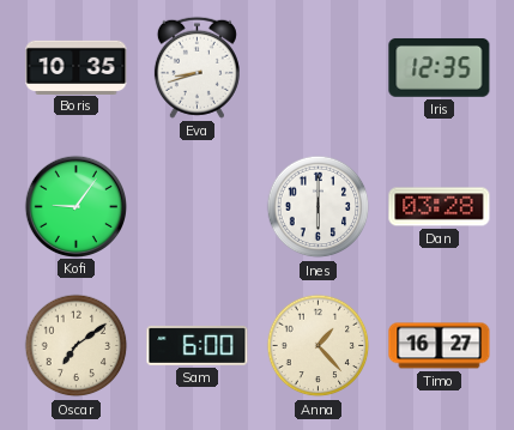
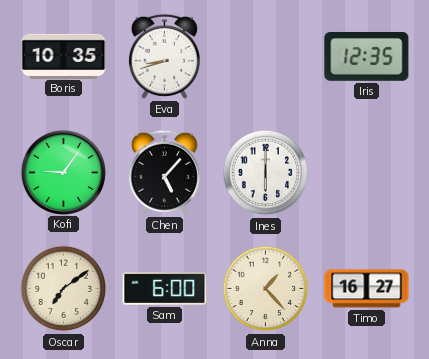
Chen: none -> 5:07
Dan: 03:28 -> none
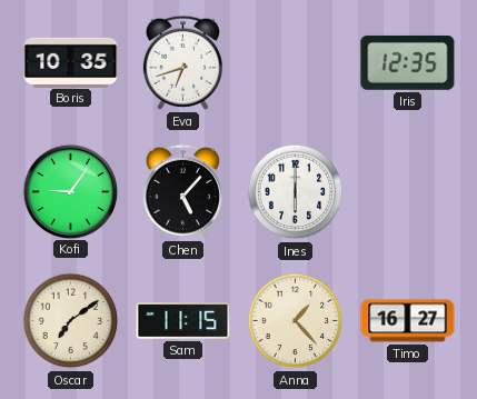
Eva: 8:42 -> 6:42
Sam: 6:00 -> 11:15
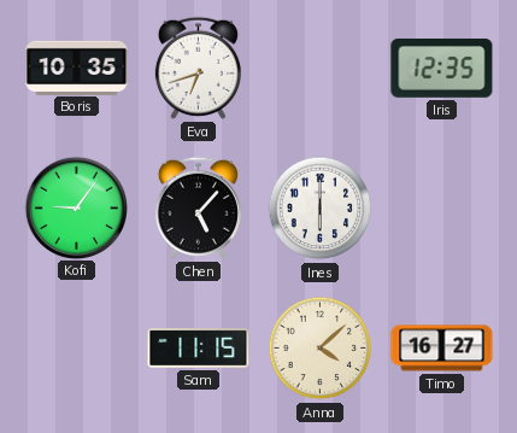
Oscar: 7:09 -> none
Anna: 1:23 -> 4:08
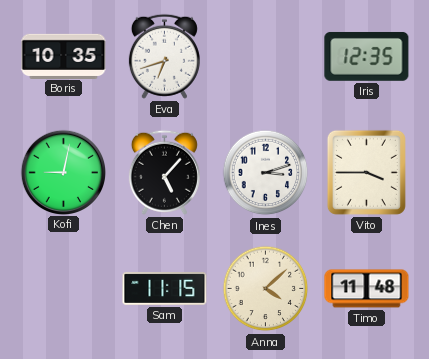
Kofi: 9:06 -> 9:02
Ines: 6:00 -> 3:12
Vito: none -> 3:45
Timo: 16:27 -> 11:48
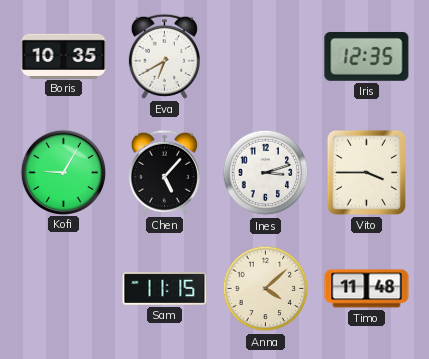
Eva: 6:42 -> 6:40
Kofi: 9:02 -> 9:05
